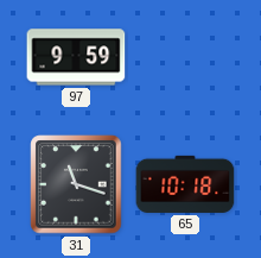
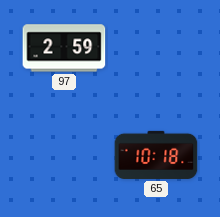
97: 9:59 -> 2:59
31: 11:18 -> none
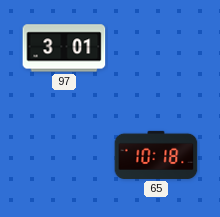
97: 2:59 -> 3:01
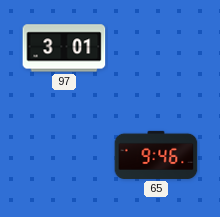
65: 10:18 -> 9:46
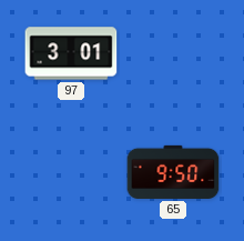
65: 9:46 -> 9:50
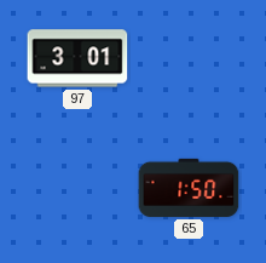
65: 9:50 -> 1:50
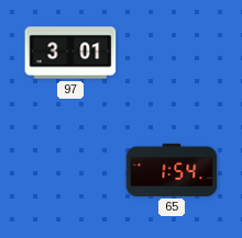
65: 1:50 -> 1:54
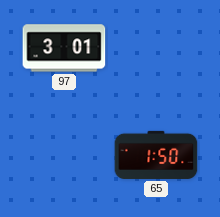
65: 1:54 -> 1:50
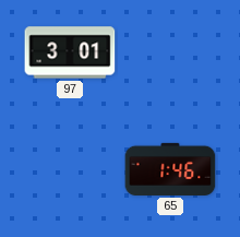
65: 1:50 -> 1:46
